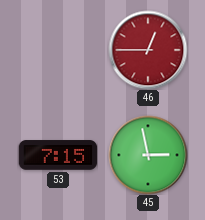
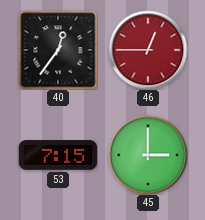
40: none -> 12:36
45: 2:58 -> 3:00
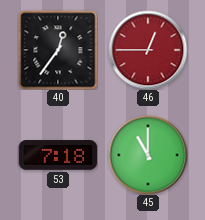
53: 7:15 -> 7:18
45: 3:00 -> 11:00
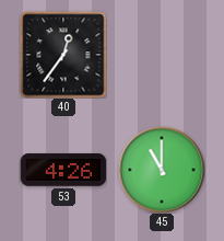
46: 12:45 -> none
53: 7:18 -> 4:26
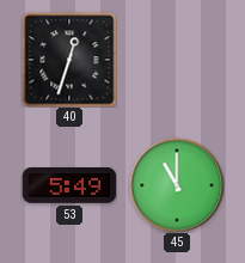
40: 12:36 -> 12:33
53: 4:26 -> 5:49
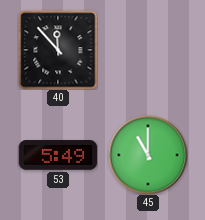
40: 12:33 -> 11:53
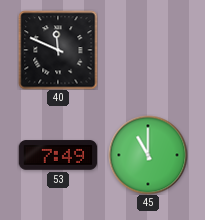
40: 11:53 -> 11:49
53: 5:49 -> 7:49
